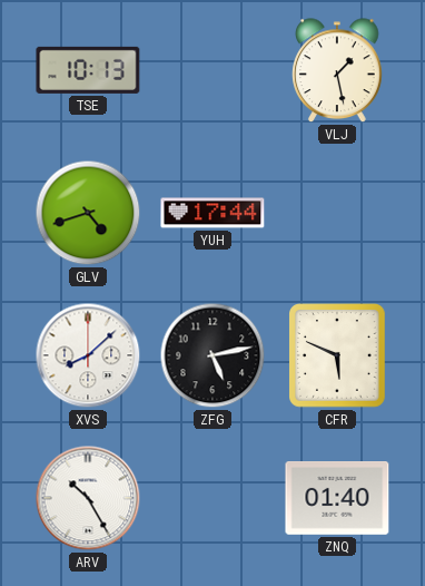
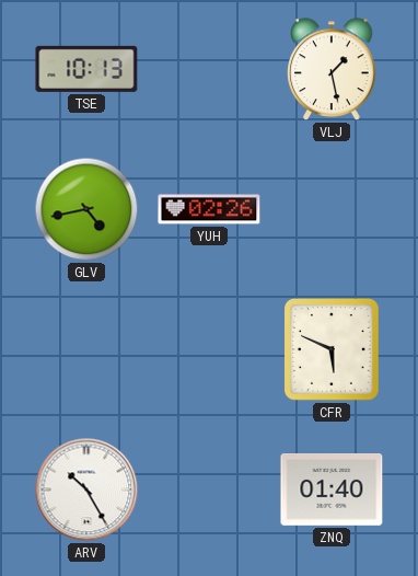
GLV: 4:42 -> 4:43
YUH: 17:44 -> 02:26
XVS: 8:08 -> none
ZFG: 5:13 -> none
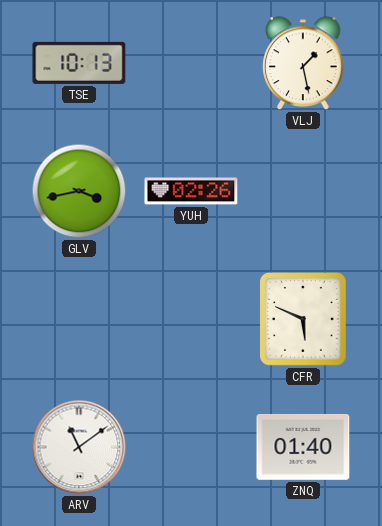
GLV: 4:43 -> 3:43
ARV: 10:25 -> 11:09
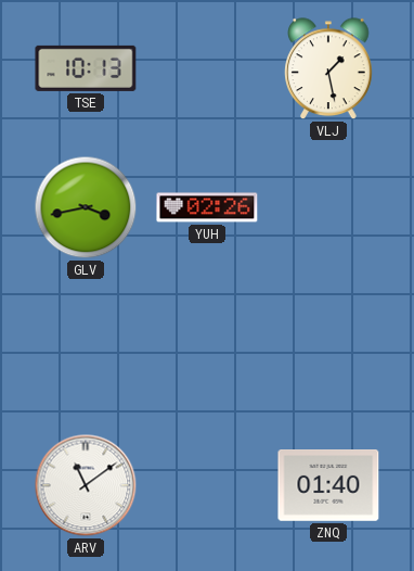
CFR: 5:49 -> none
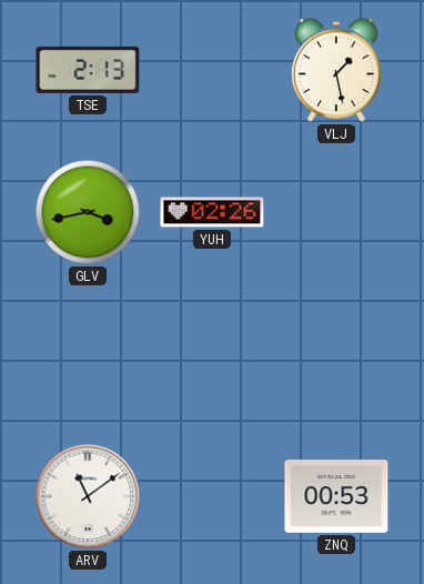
TSE: 10:13 -> 2:13
ZNQ: 01:40 -> 00:53
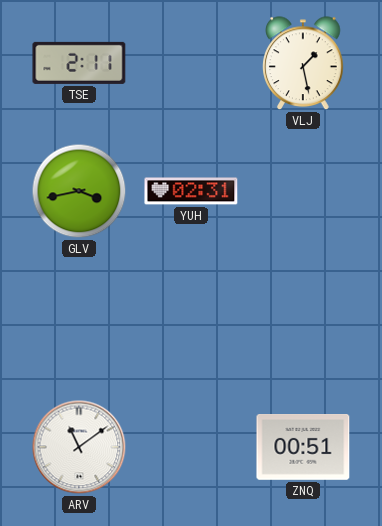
TSE: 2:13 -> 2:11
YUH: 02:26 -> 02:31
ZNQ: 00:53 -> 00:51
